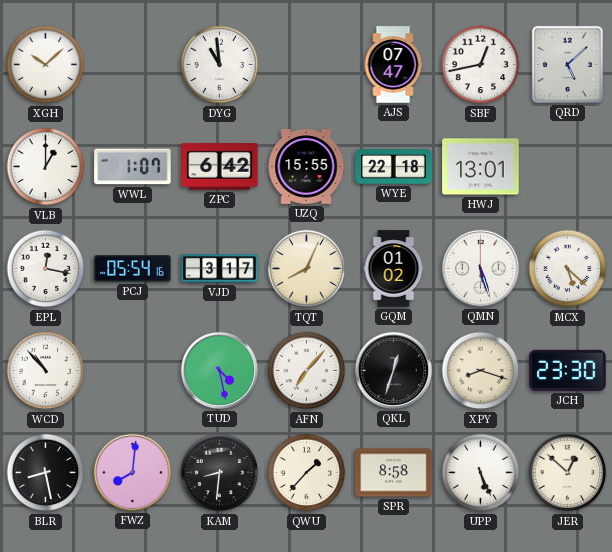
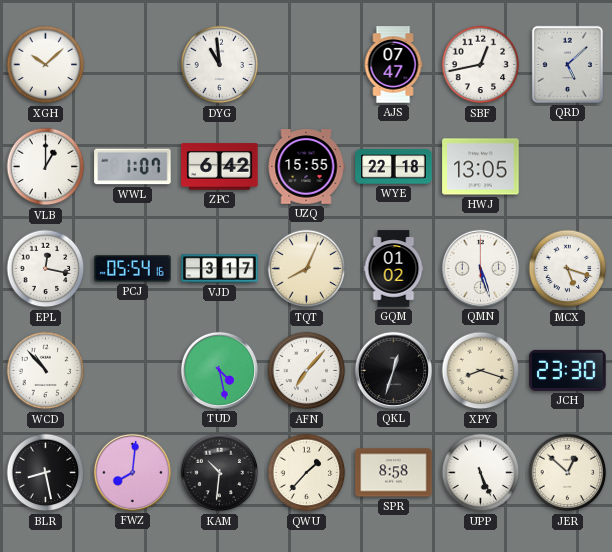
HWJ: 13:01 -> 13:05
MCX: 5:22 -> 5:18
KAM: 8:31 -> 10:31
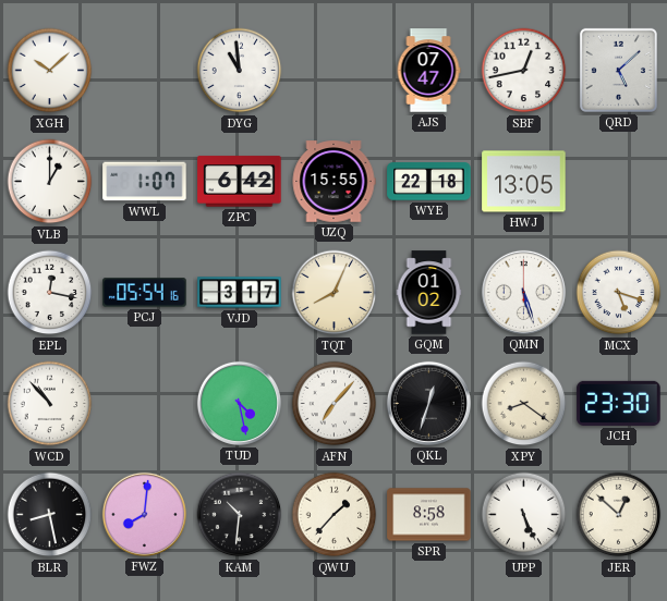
XPY: 8:18 -> 8:21
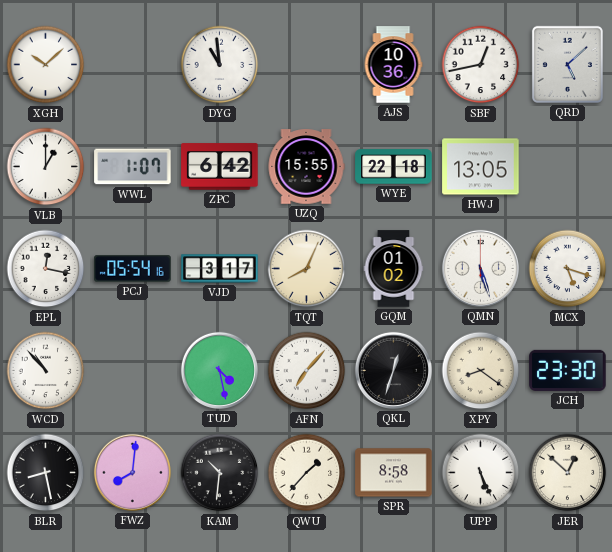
AJS: 07:47 -> 10:36
